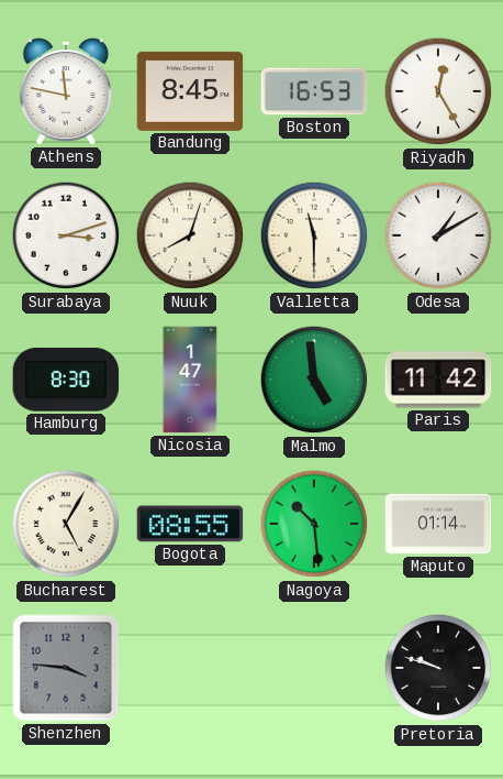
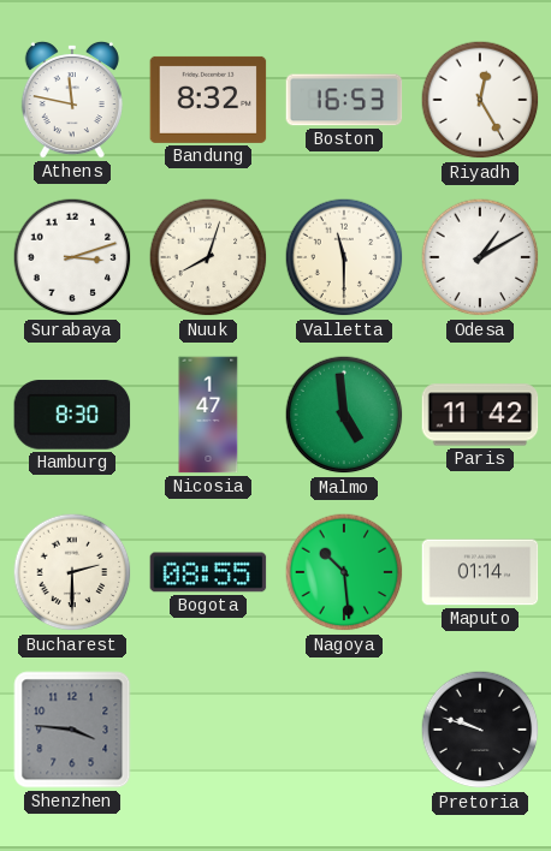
Bandung: 8:45 -> 8:32
Bucharest: 5:05 -> 2:30
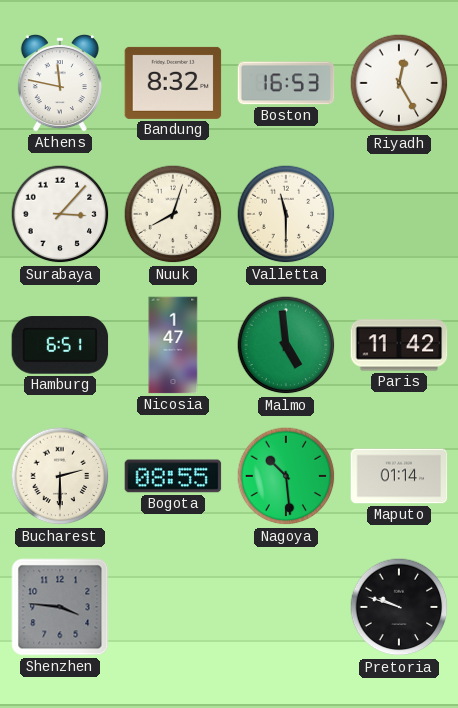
Surabaya: 3:12 -> 3:07
Odesa: 1:10 -> none
Hamburg: 8:30 -> 6:51
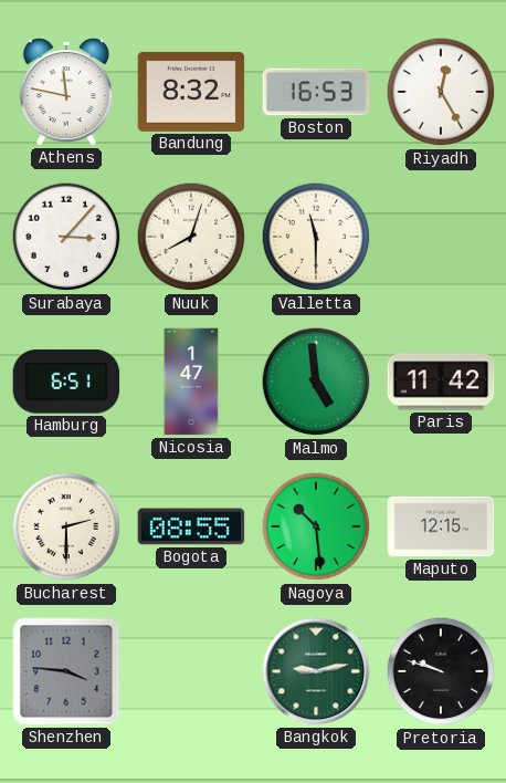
Maputo: 01:14 -> 12:15
Bangkok: none -> 9:13
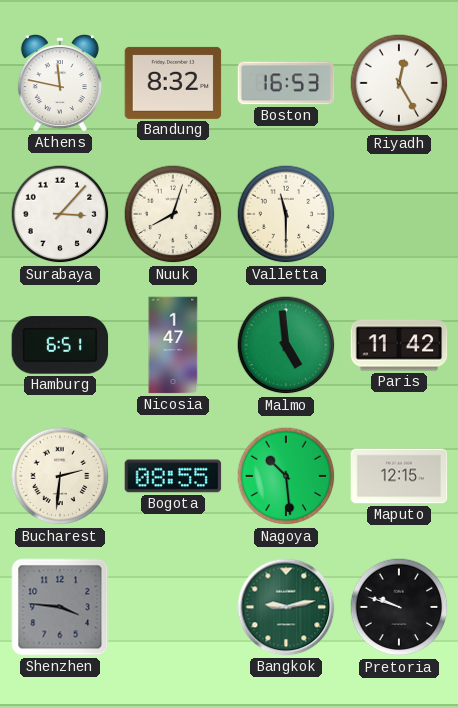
Bucharest: 2:30 -> 2:31
